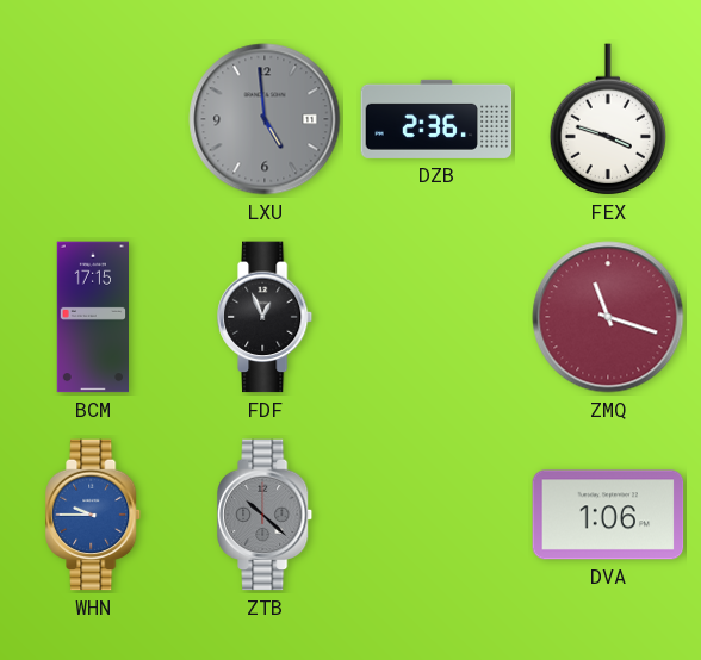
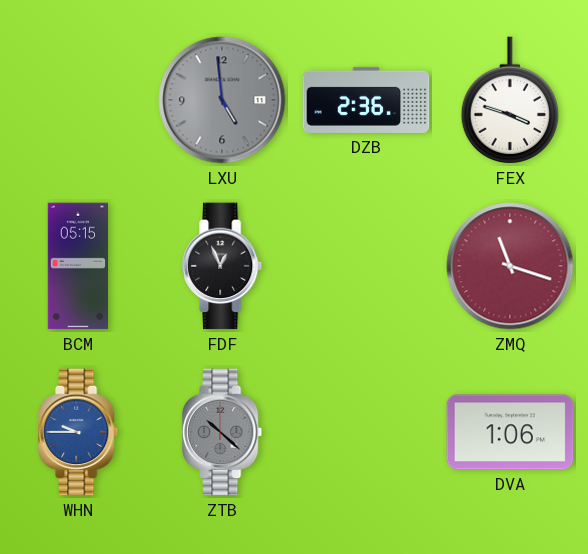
BCM: 17:15 -> 05:15
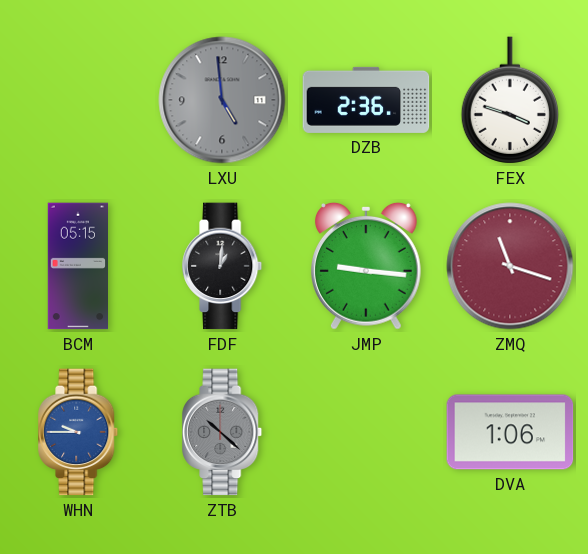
FDF: 12:56 -> 1:01
JMP: none -> 9:16
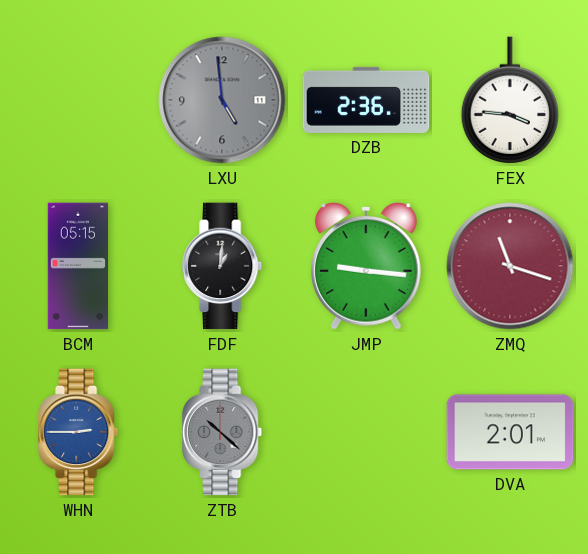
FEX: 3:48 -> 3:46
WHN: 9:45 -> 2:45
DVA: 1:06 -> 2:01
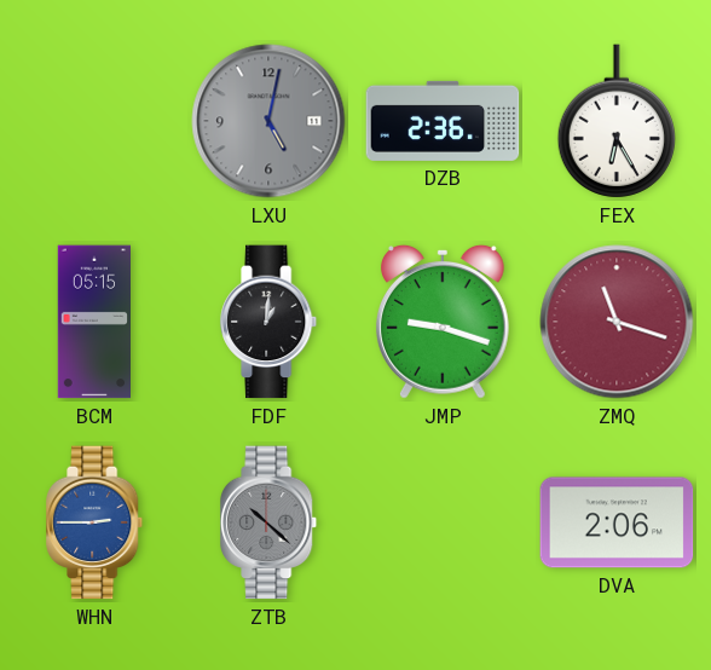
LXU: 4:59 -> 5:02
FEX: 3:46 -> 6:25
JMP: 9:16 -> 9:18
DVA: 2:01 -> 2:06
